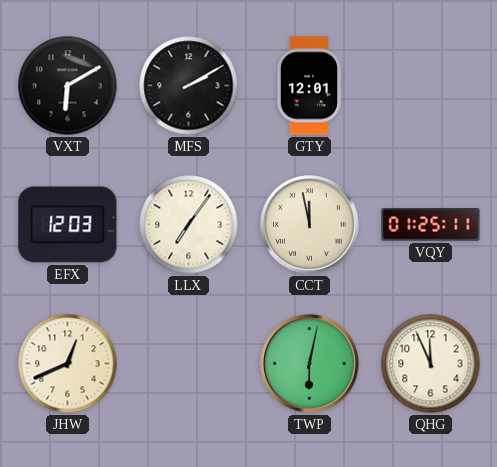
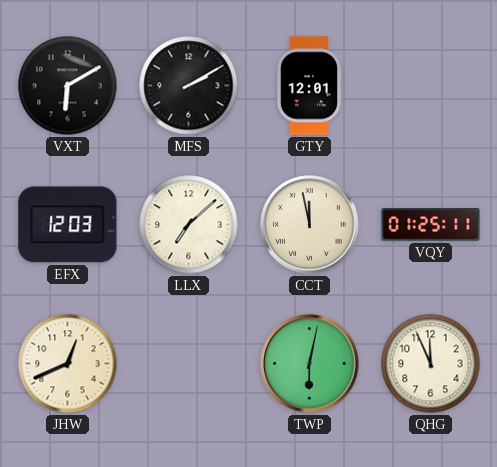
LLX: 7:06 -> 7:08
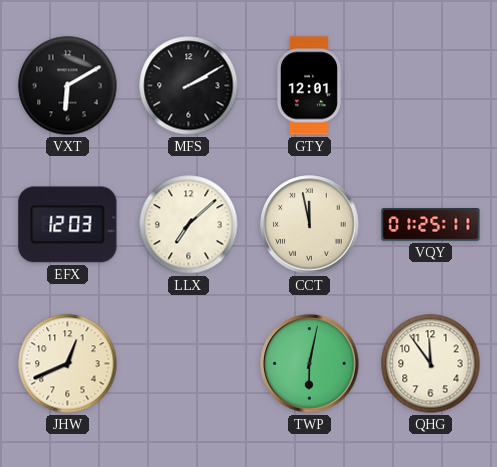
QHG: 11:56 -> 11:54
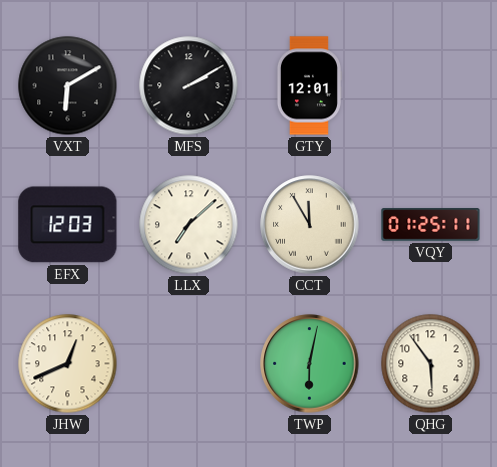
CCT: 11:58 -> 11:55
QHG: 11:54 -> 5:54
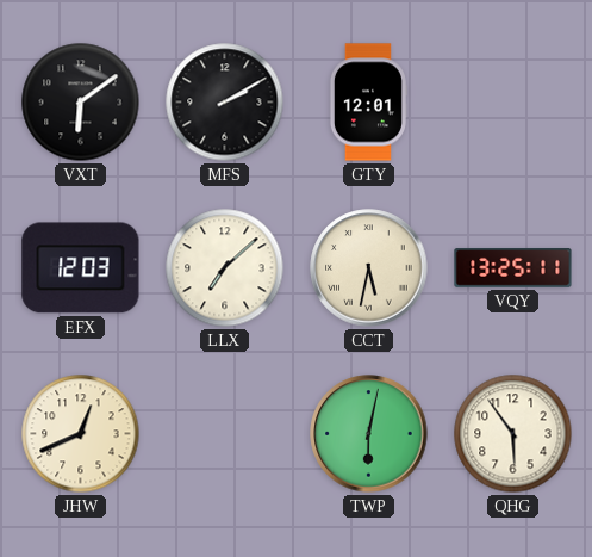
VXT: 6:10 -> 6:09
CCT: 11:55 -> 5:32
VQY: 01:25 -> 13:25
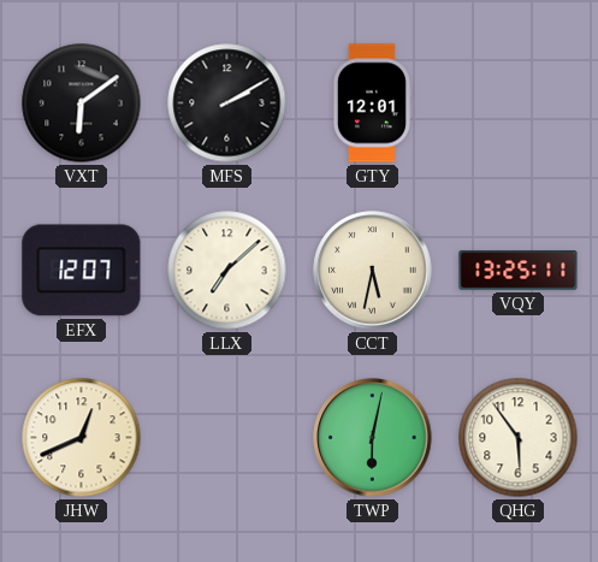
EFX: 12:03 -> 12:07
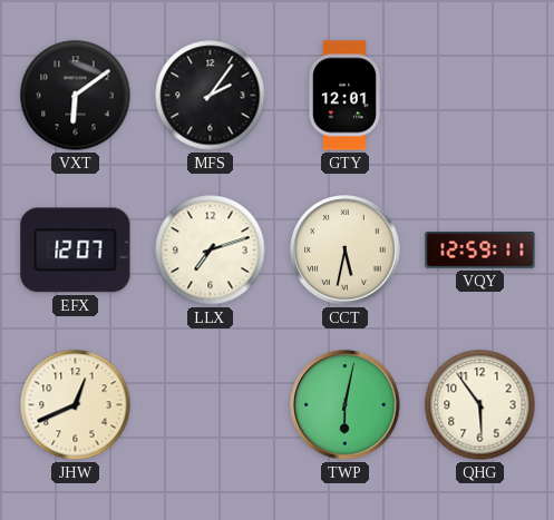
MFS: 2:10 -> 2:06
LLX: 7:08 -> 7:12
VQY: 13:25 -> 12:59
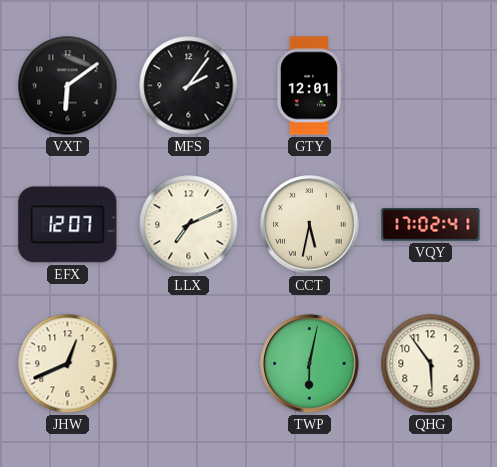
LLX: 7:12 -> 7:11
VQY: 12:59 -> 17:02
